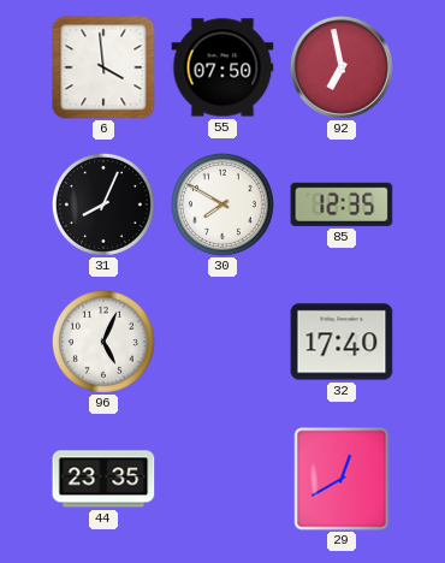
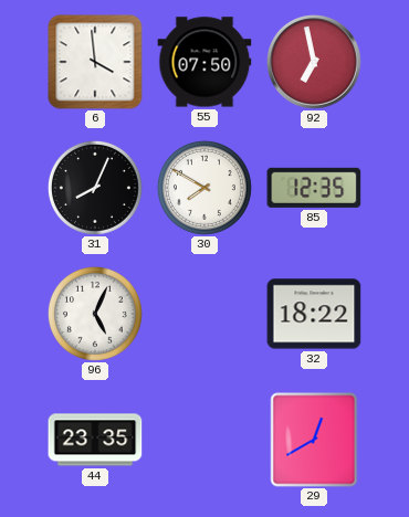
32: 17:40 -> 18:22
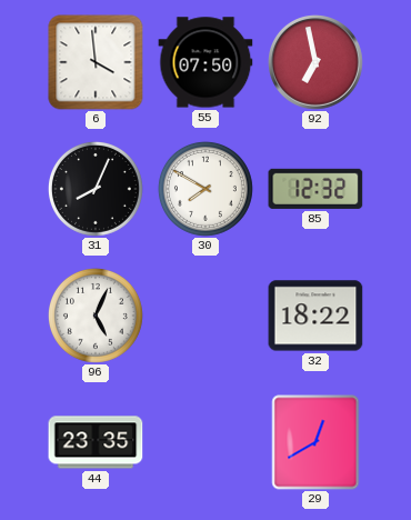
85: 12:35 -> 12:32
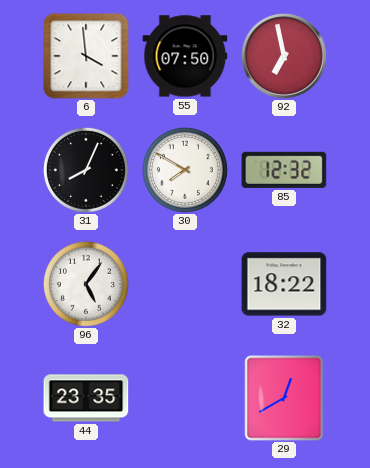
96: 5:04 -> 5:06
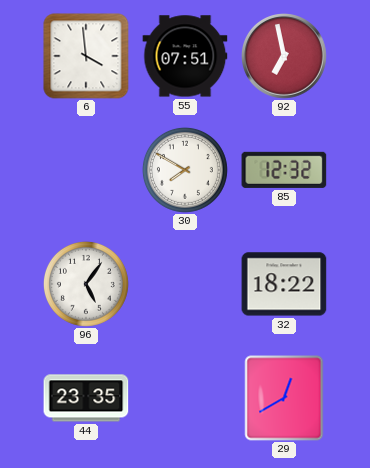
55: 07:50 -> 07:51
31: 8:04 -> none
